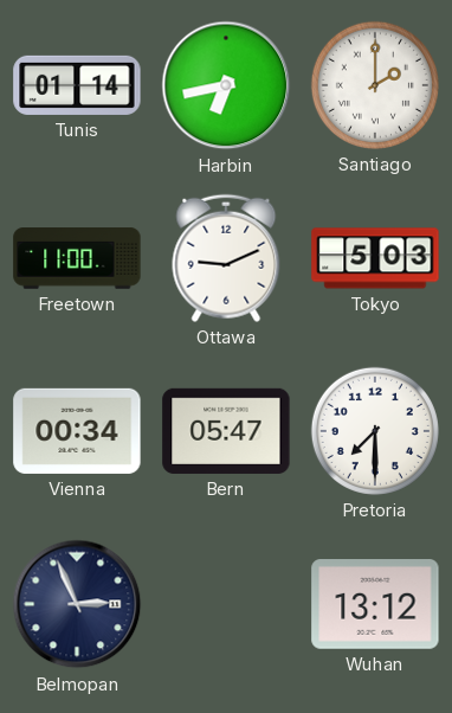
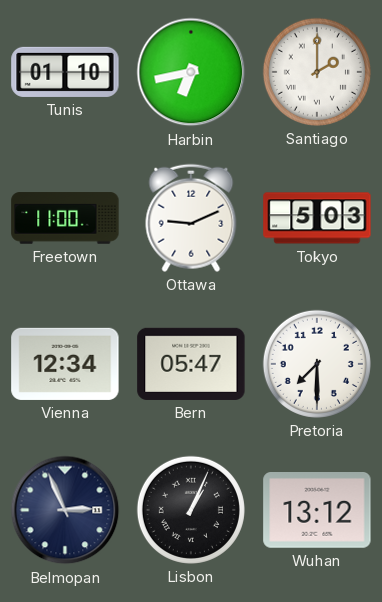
Tunis: 01:14 -> 01:10
Vienna: 00:34 -> 12:34
Lisbon: none -> 1:04
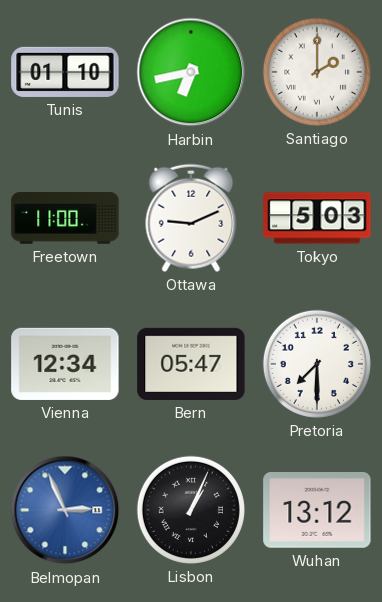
Belmopan dial: navy -> blue
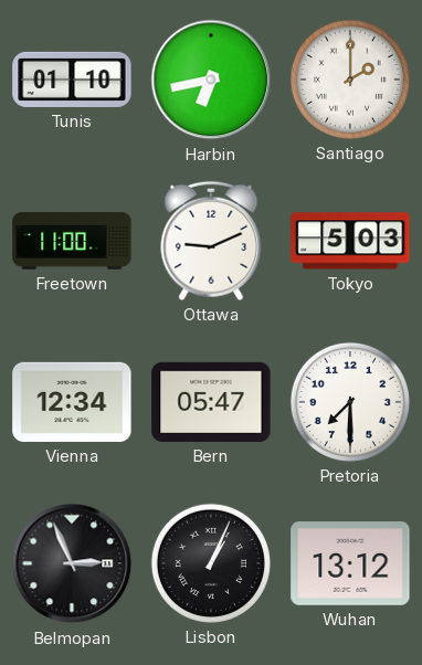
Belmopan dial: blue -> black
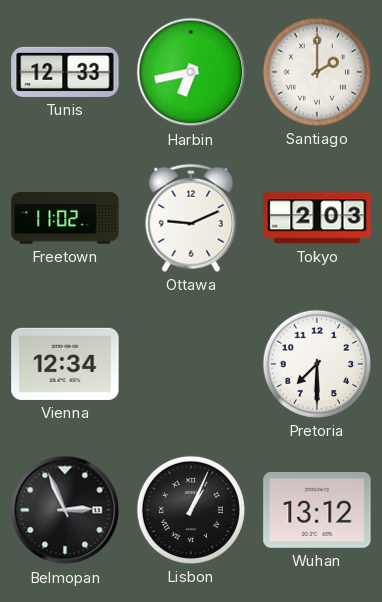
Tunis: 01:10 -> 12:33
Freetown: 11:00 -> 11:02
Tokyo: 5:03 -> 2:03
Bern: 05:47 -> none
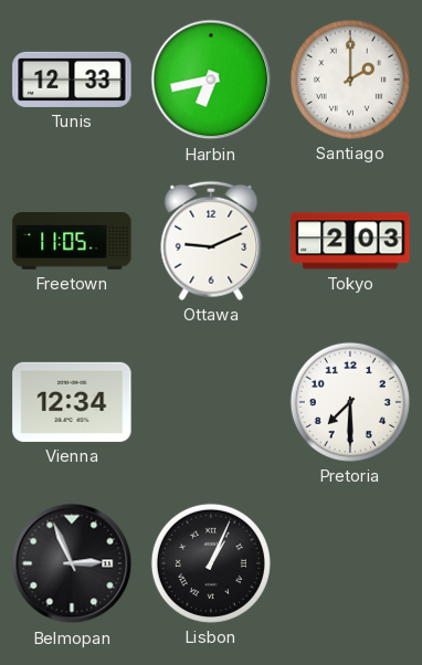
Freetown: 11:02 -> 11:05
Wuhan: 13:12 -> none
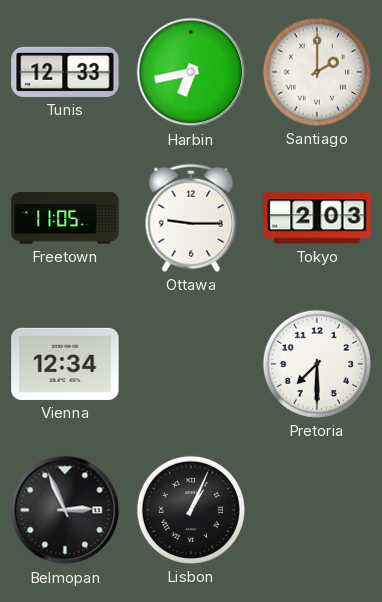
Ottawa: 9:11 -> 9:15
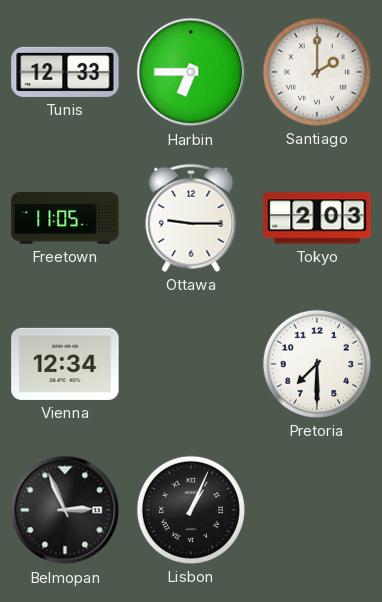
Harbin: 6:43 -> 6:45
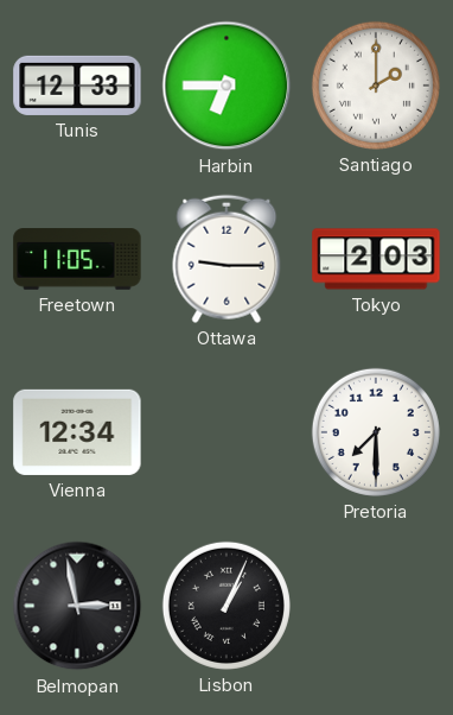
Belmopan: 2:56 -> 2:58
